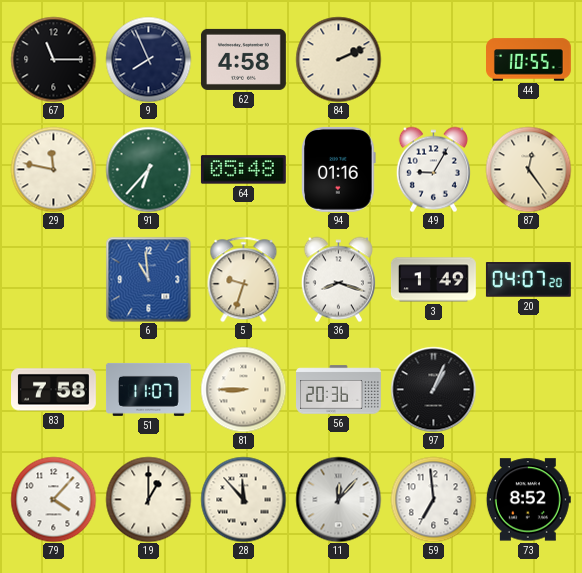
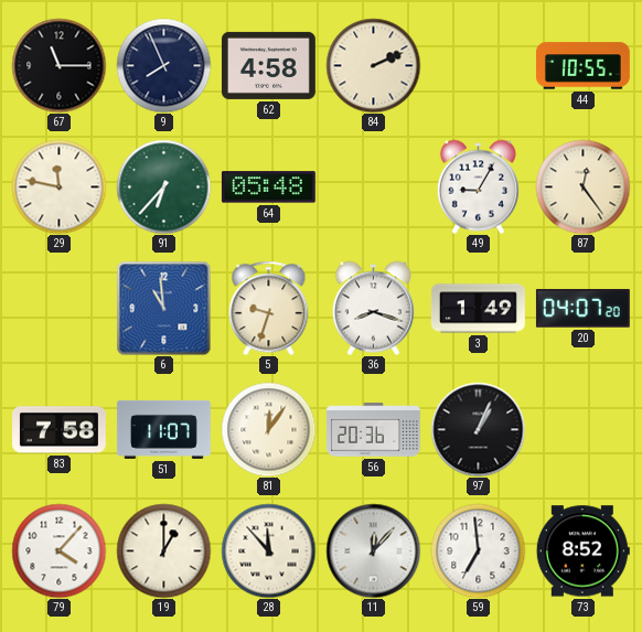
94: 01:16 -> none
81: 8:45 -> 12:06
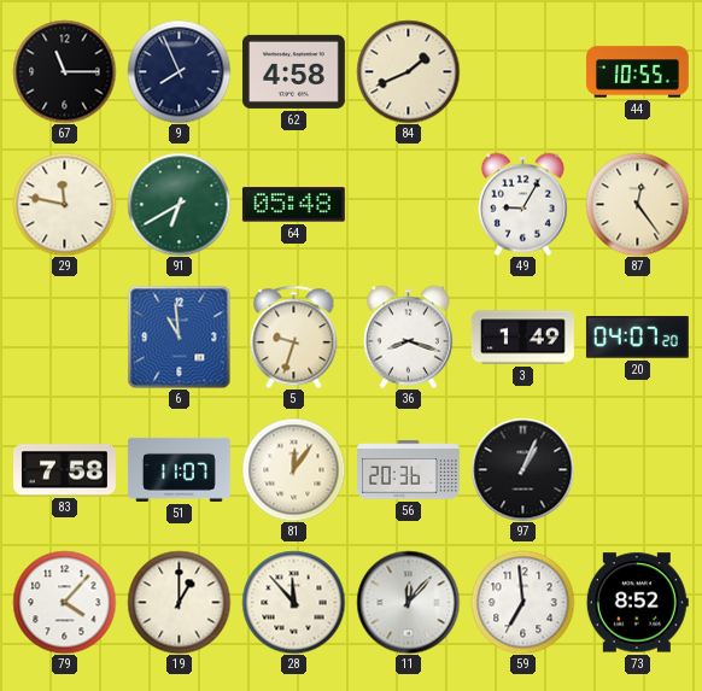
84: 2:11 -> 1:41
91: 6:37 -> 6:40
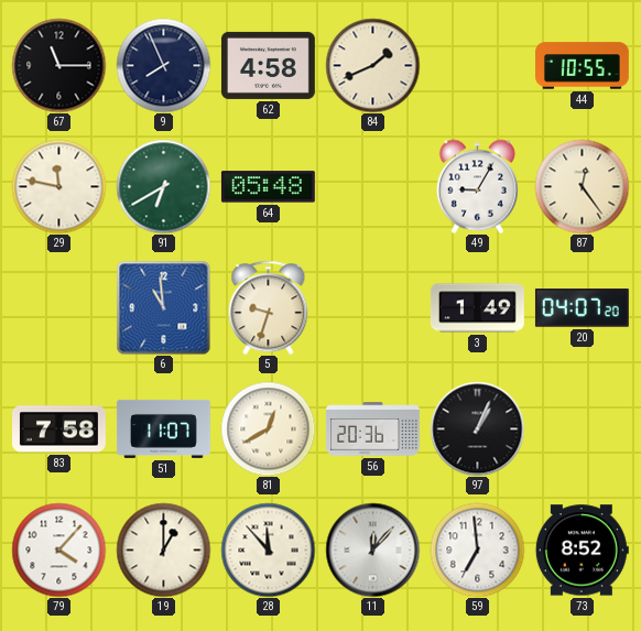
36: 8:18 -> none
81: 12:06 -> 12:40
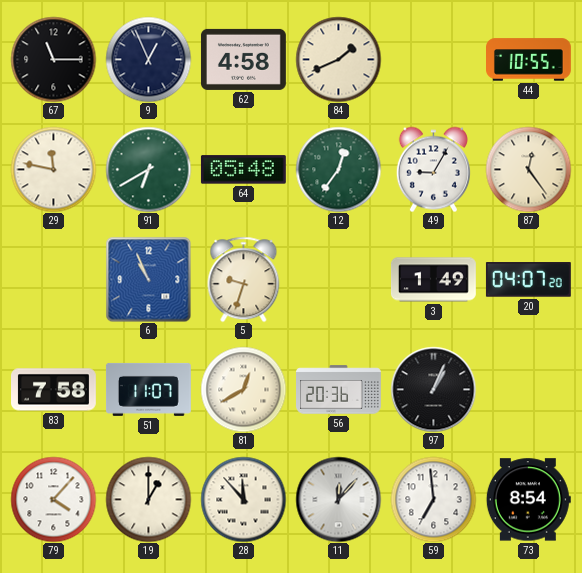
9: 7:56 -> 12:56
12: none -> 12:36
6: 10:59 -> 10:56
73: 8:52 -> 8:54
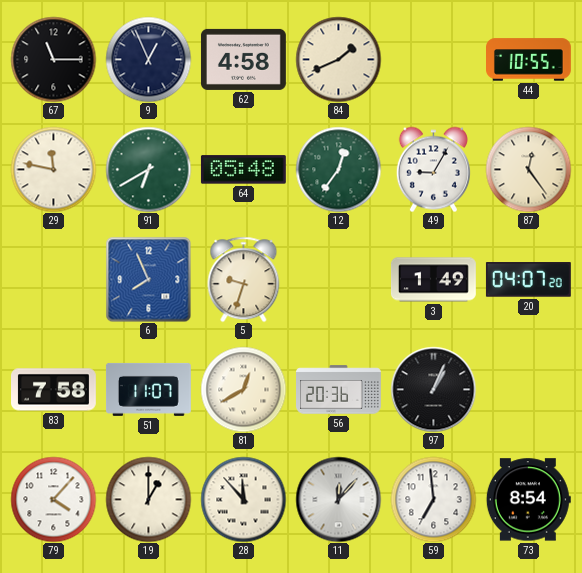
6: 10:56 -> 7:56
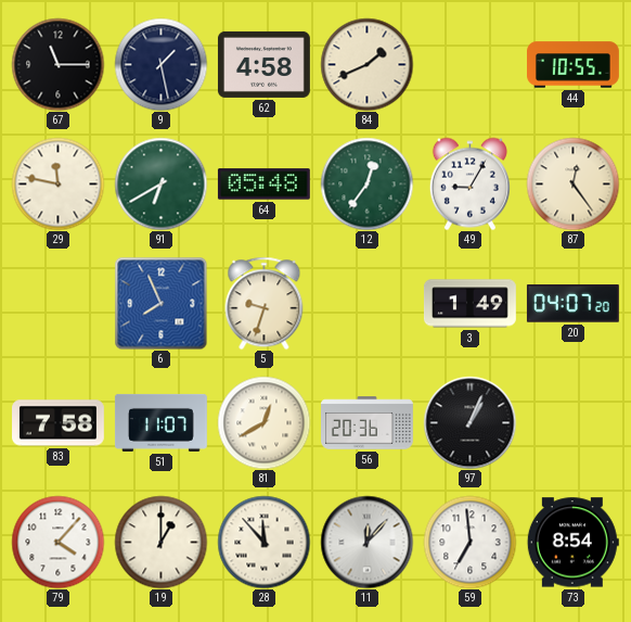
9: 12:56 -> 1:28
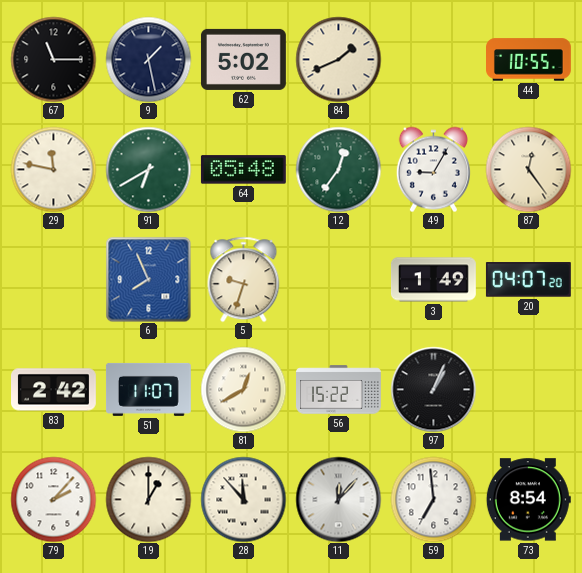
62: 4:58 -> 5:02
83: 7:58 -> 2:42
56: 20:36 -> 15:22
79: 4:07 -> 2:07
